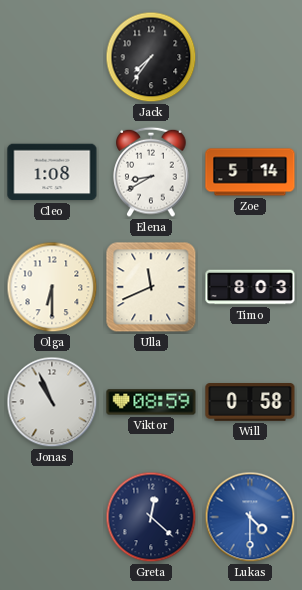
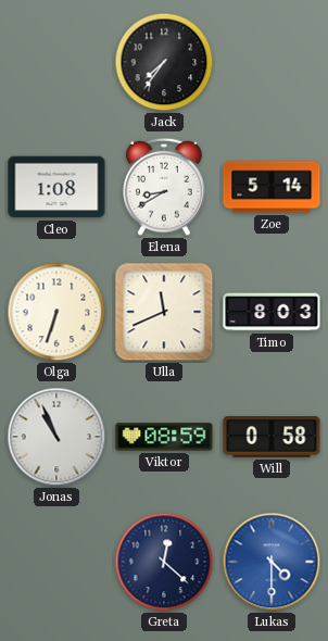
Olga: 6:30 -> 6:33
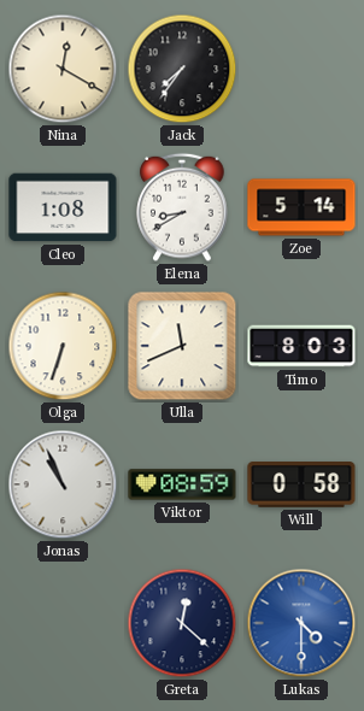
Nina: none -> 12:20
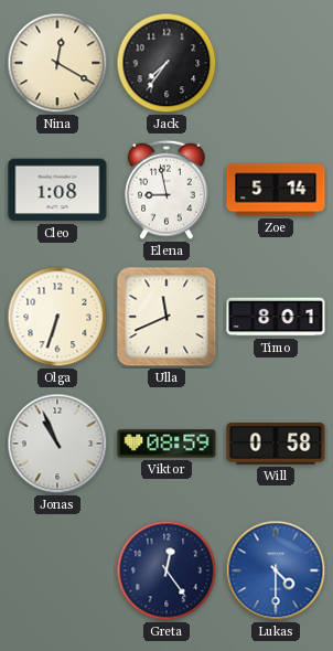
Elena: 8:40 -> 8:58
Timo: 8:03 -> 8:01
Greta: 12:22 -> 12:24
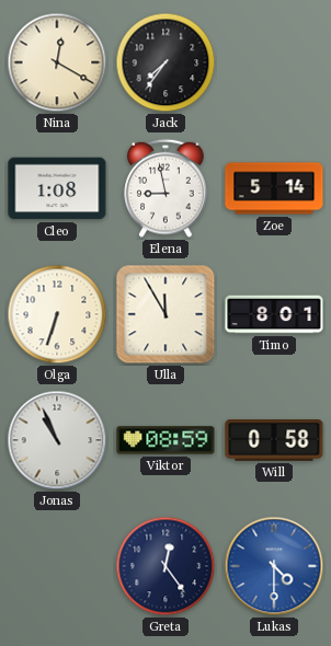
Ulla: 11:41 -> 11:55
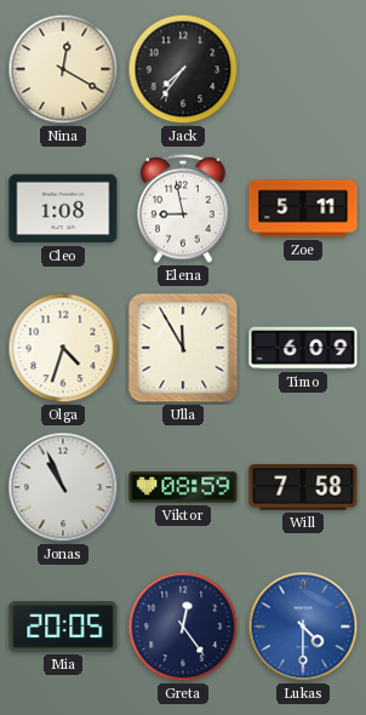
Zoe: 5:14 -> 5:11
Olga: 6:33 -> 4:33
Timo: 8:01 -> 6:09
Will: 0:58 -> 7:58
Mia: none -> 20:05
